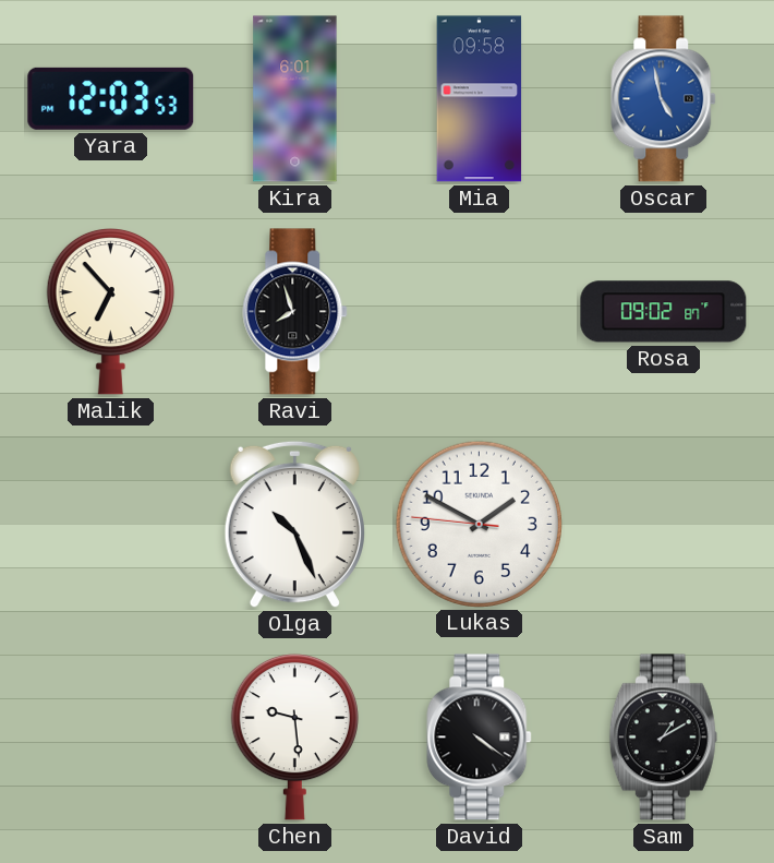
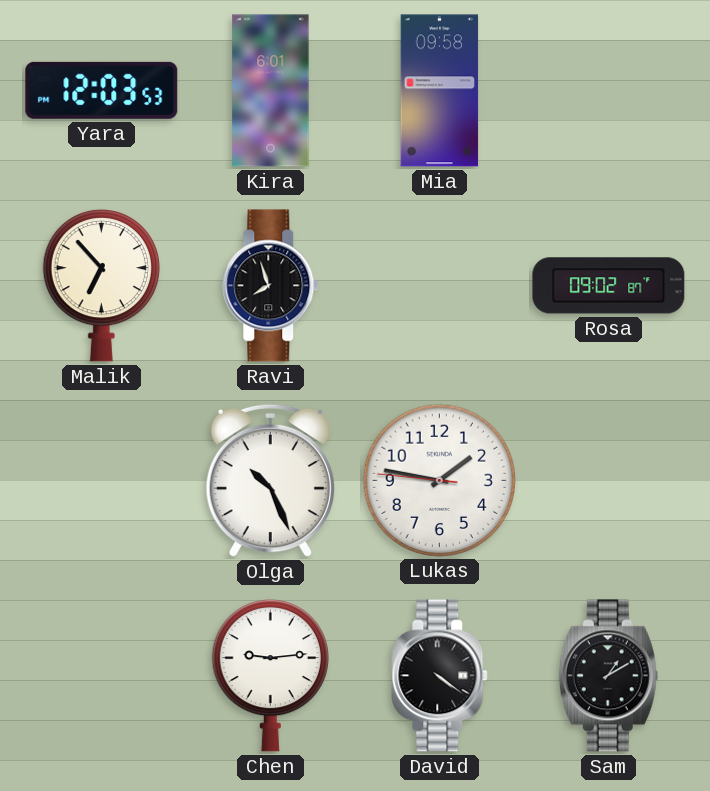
Oscar: 4:58 -> none
Lukas: 1:49 -> 1:46
Chen: 9:29 -> 9:14
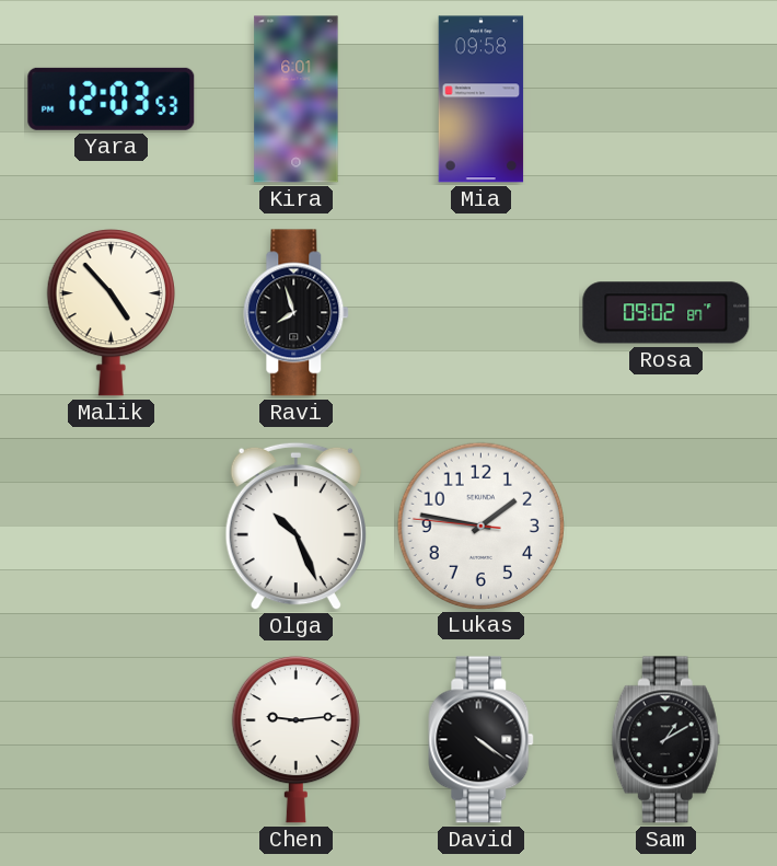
Malik: 6:53 -> 4:53
